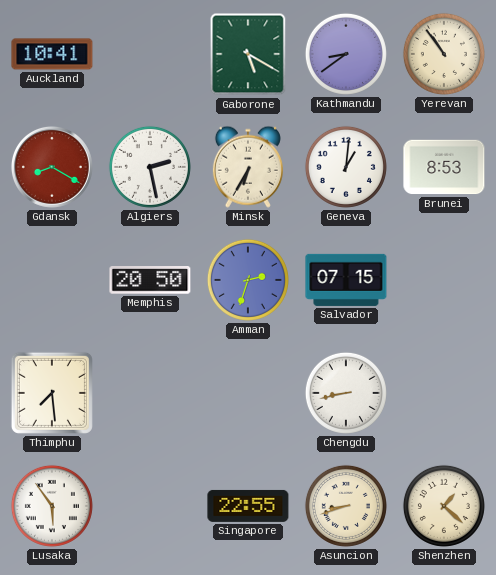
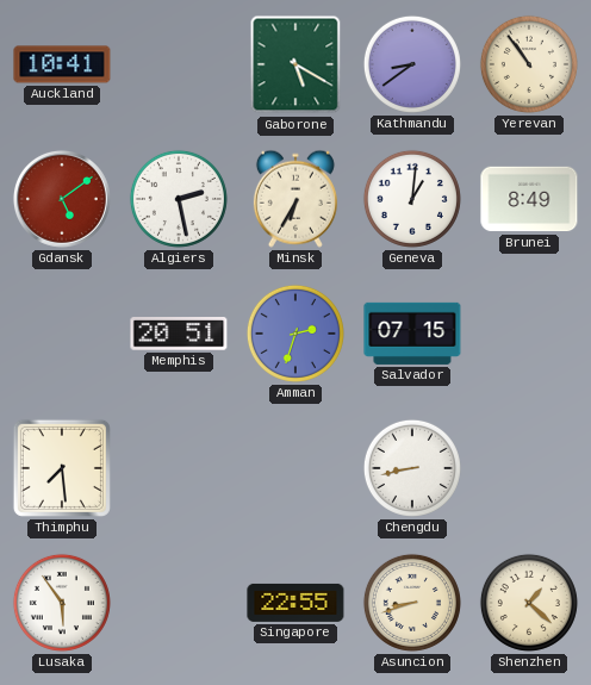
Gdansk: 8:20 -> 5:09
Brunei: 8:53 -> 8:49
Memphis: 20:50 -> 20:51
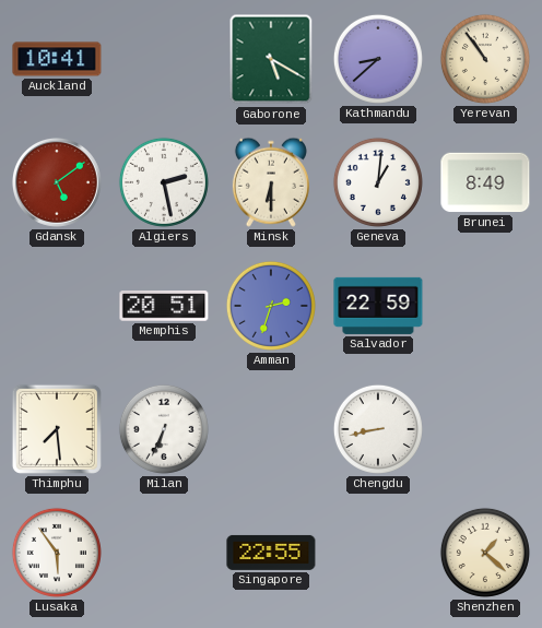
Kathmandu: 8:39 -> 8:38
Minsk: 6:35 -> 6:30
Salvador: 07:15 -> 22:59
Milan: none -> 6:34
Asuncion: 8:42 -> none
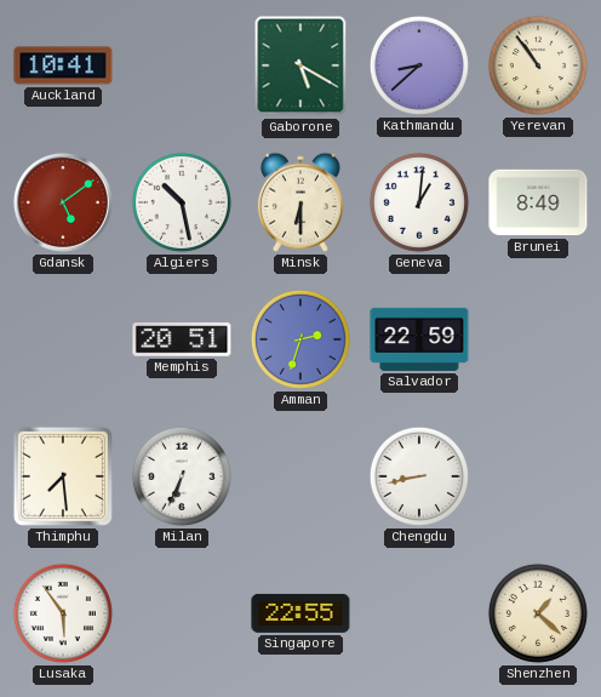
Algiers: 2:28 -> 10:28
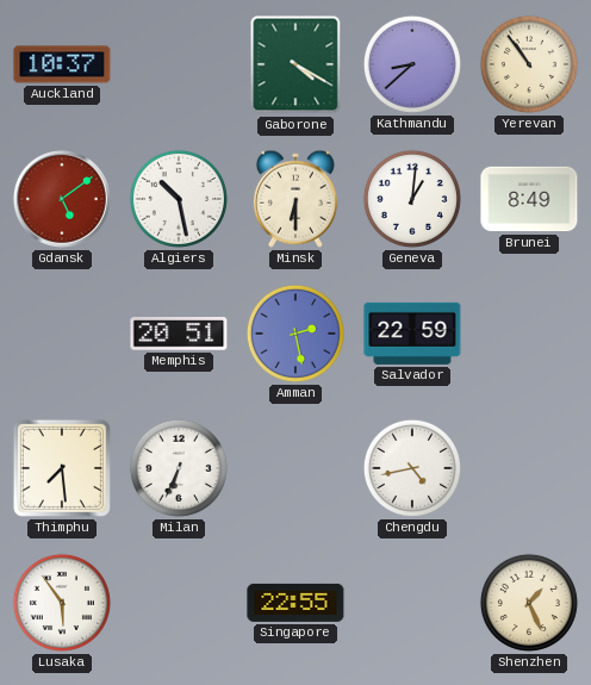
Auckland: 10:41 -> 10:37
Gaborone: 5:20 -> 4:20
Amman: 2:33 -> 2:28
Chengdu: 8:43 -> 4:43
Shenzhen: 1:22 -> 1:26
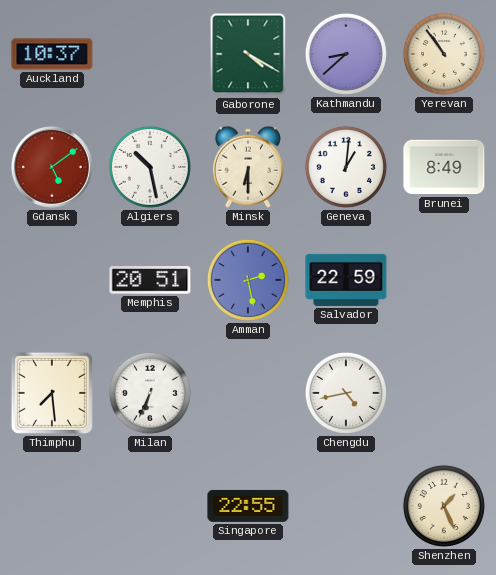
Lusaka: 5:54 -> none
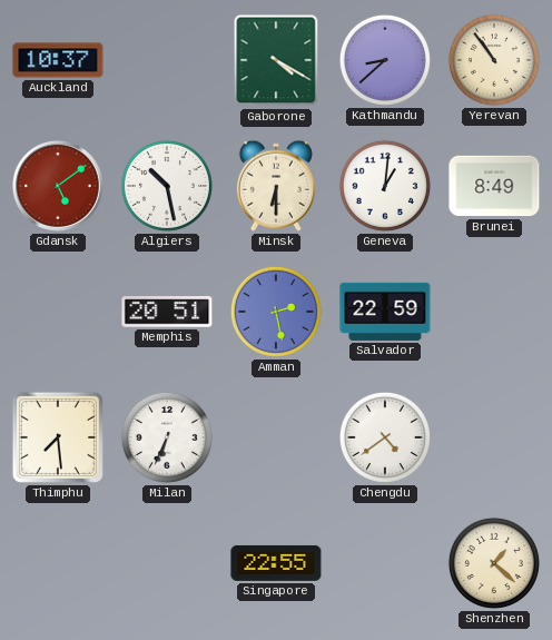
Chengdu: 4:43 -> 4:39
Shenzhen: 1:26 -> 1:22
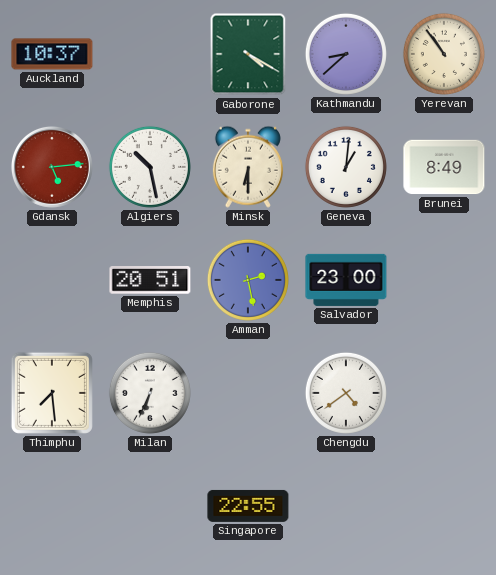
Gdansk: 5:09 -> 5:14
Salvador: 22:59 -> 23:00
Shenzhen: 1:22 -> none
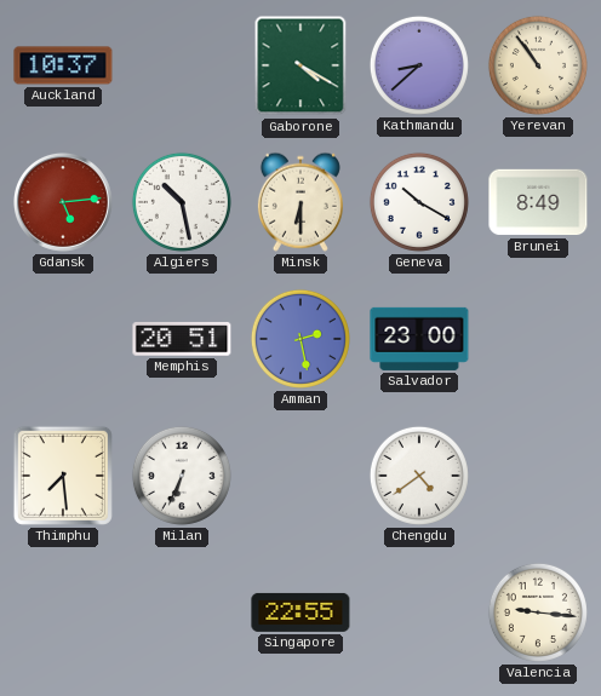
Geneva: 1:01 -> 10:20
Valencia: none -> 9:16
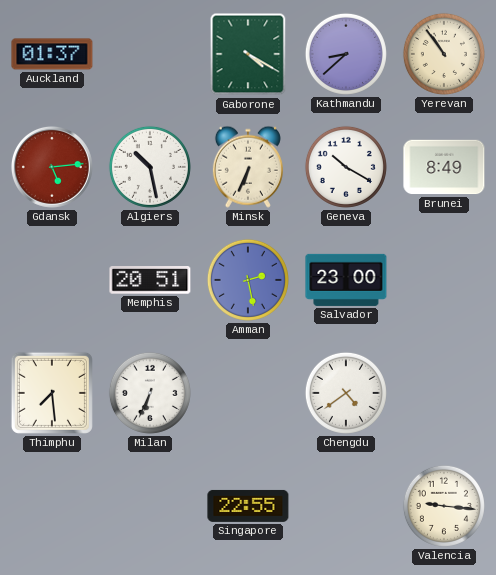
Auckland: 10:37 -> 01:37
Minsk: 6:30 -> 6:34
